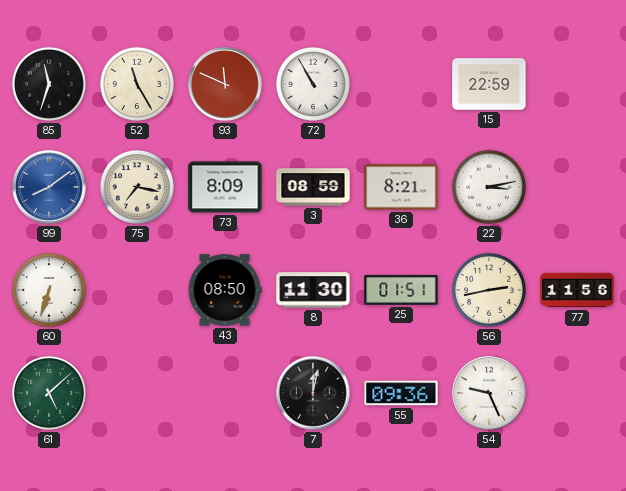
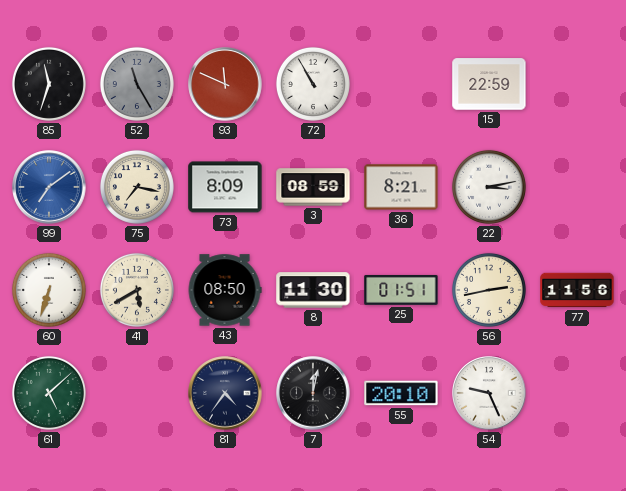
52 dial: cream -> grey
99: 8:09 -> 7:09
41: none -> 5:40
81: none -> 4:36
55: 09:36 -> 20:10
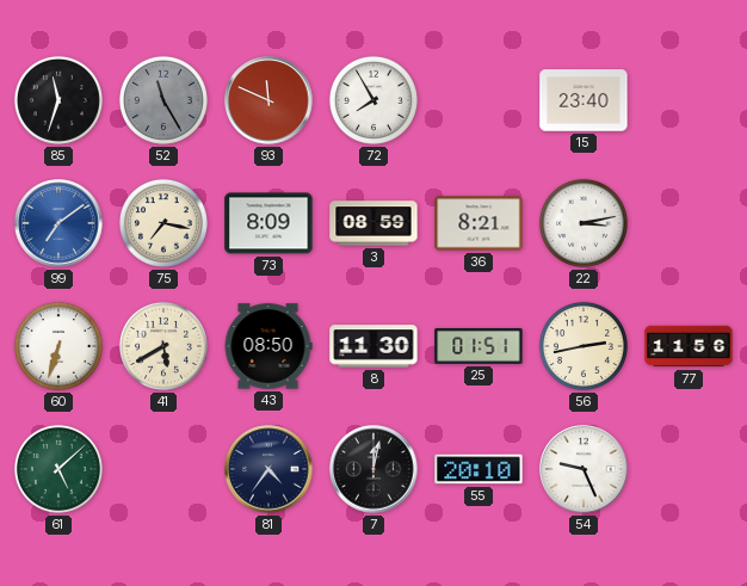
72: 10:55 -> 7:55
15: 22:59 -> 23:40
